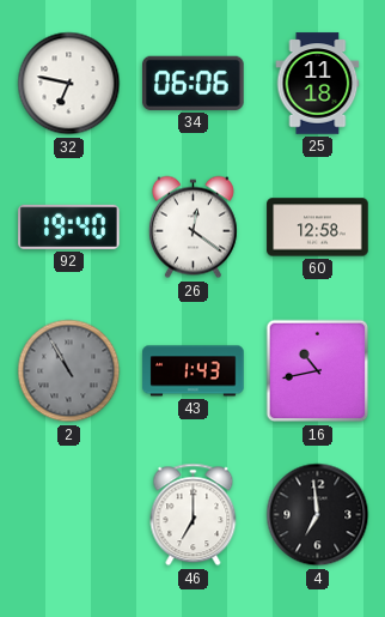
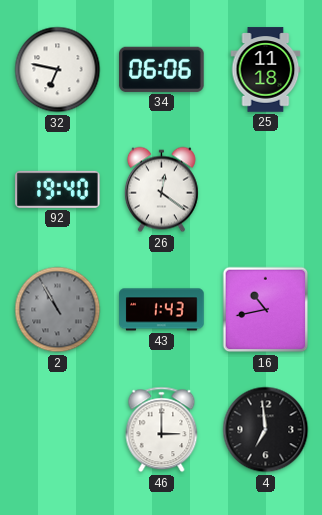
60: 12:58 -> none
46: 7:00 -> 3:00
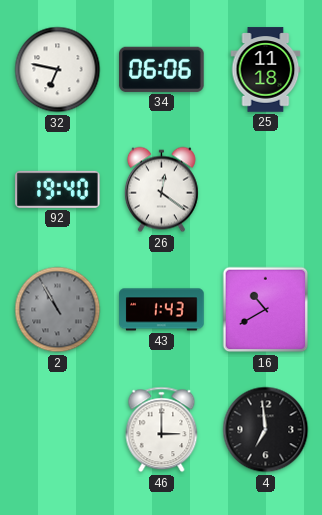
16: 10:43 -> 10:40
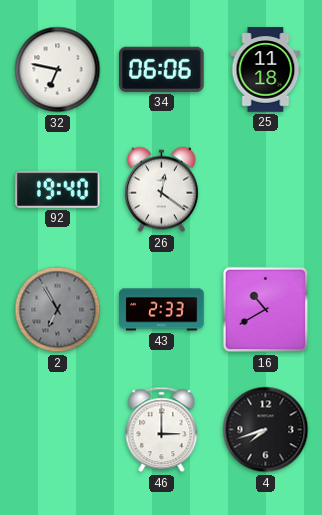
2: 10:55 -> 6:55
43: 1:43 -> 2:33
4: 6:59 -> 7:42
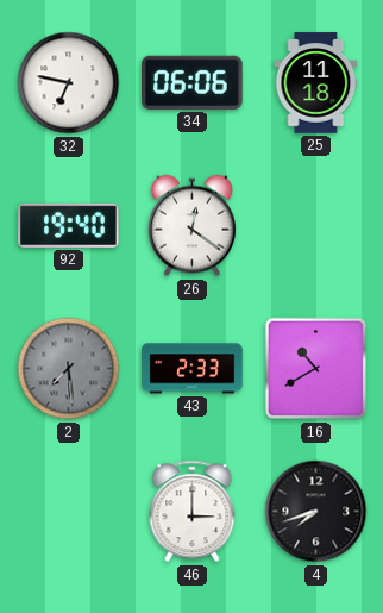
2: 6:55 -> 7:29
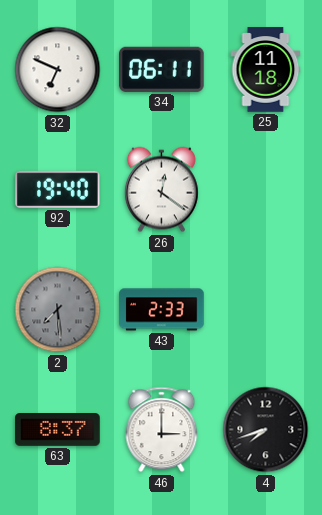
32: 6:47 -> 6:49
34: 06:06 -> 06:11
16: 10:40 -> none
63: none -> 8:37
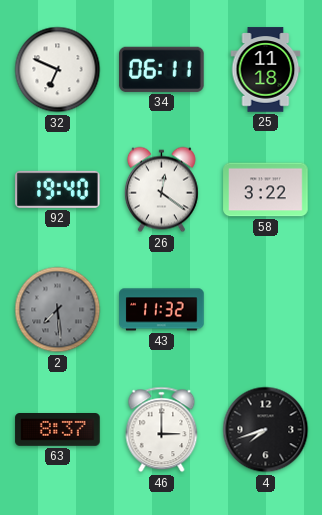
58: none -> 3:22
43: 2:33 -> 11:32
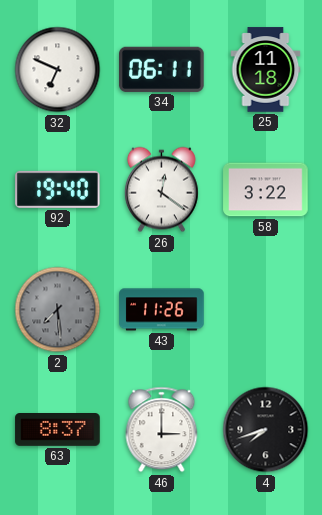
43: 11:32 -> 11:26
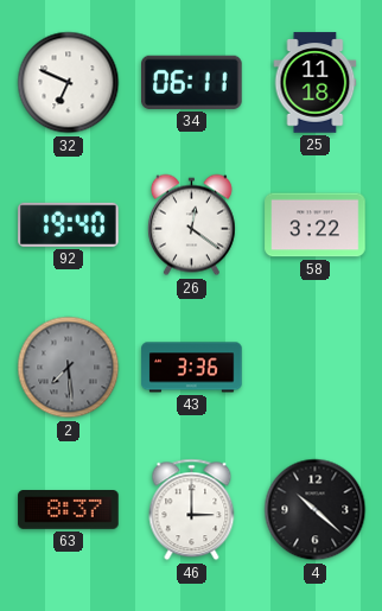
43: 11:26 -> 3:36
4: 7:42 -> 10:22
